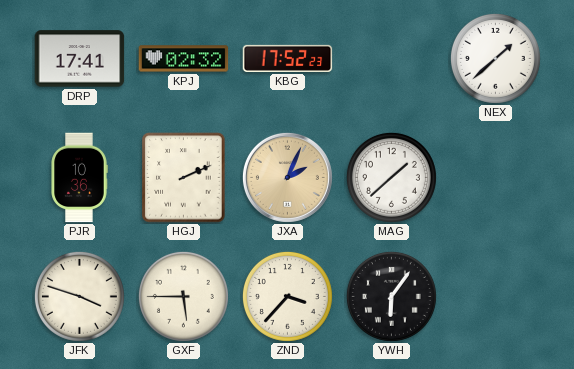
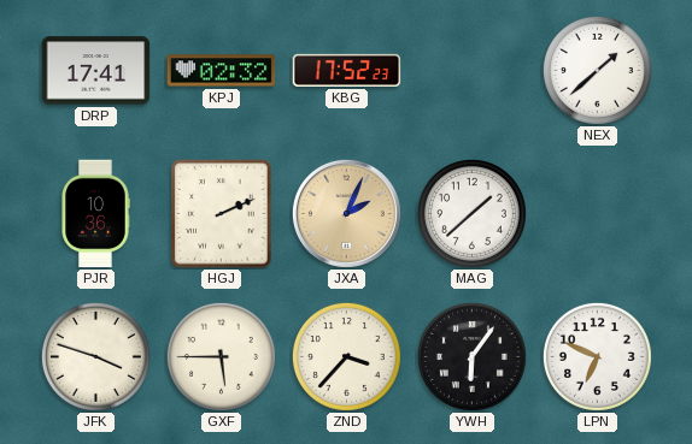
LPN: none -> 6:49
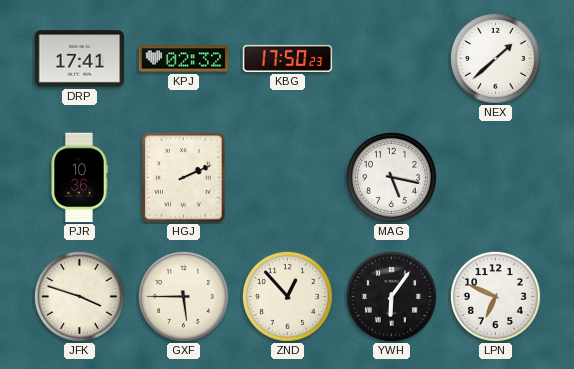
KBG: 17:52 -> 17:50
JXA: 2:04 -> none
MAG: 1:38 -> 5:17
ZND: 3:37 -> 12:53
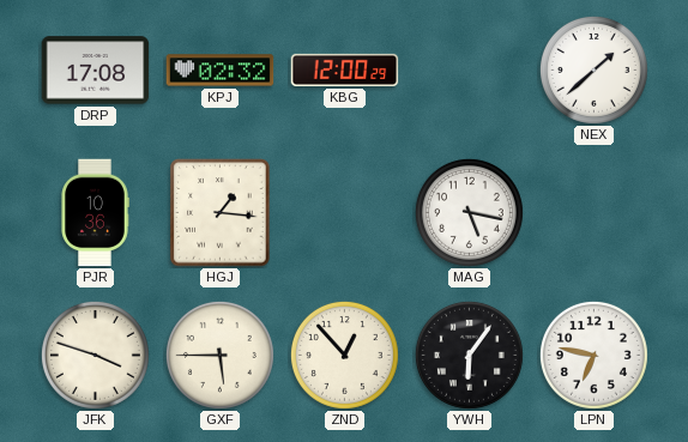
DRP: 17:41 -> 17:08
KBG: 17:50 -> 12:00
HGJ: 2:11 -> 1:16
LPN: 6:49 -> 6:47
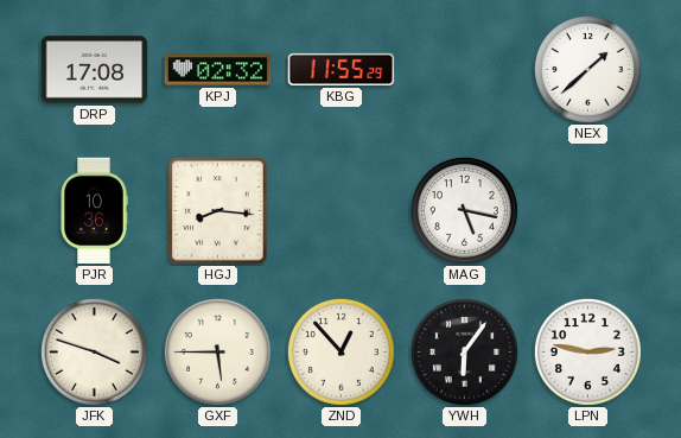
KBG: 12:00 -> 11:55
HGJ: 1:16 -> 8:16
LPN: 6:47 -> 2:47
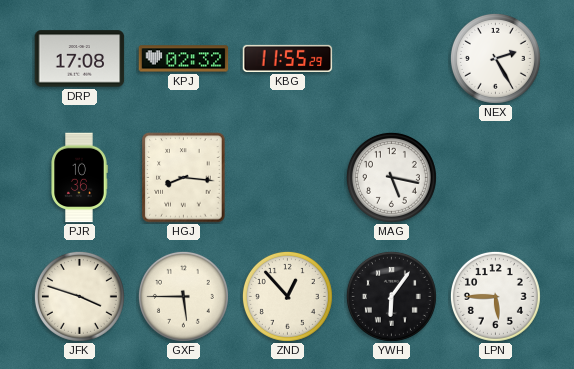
NEX: 1:38 -> 2:25
LPN: 2:47 -> 5:45
